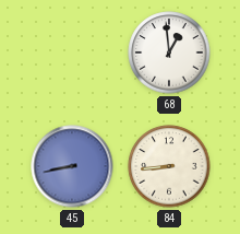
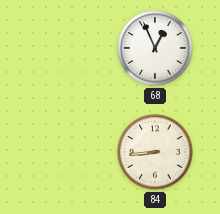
68: 12:59 -> 12:56
45: 8:43 -> none
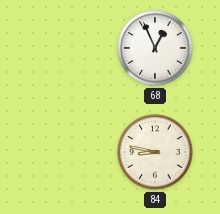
84: 8:44 -> 8:47
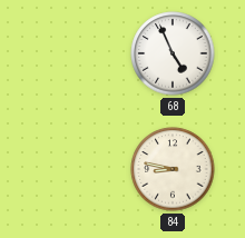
68: 12:56 -> 4:56
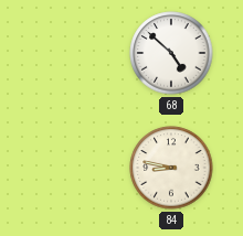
68: 4:56 -> 4:52
